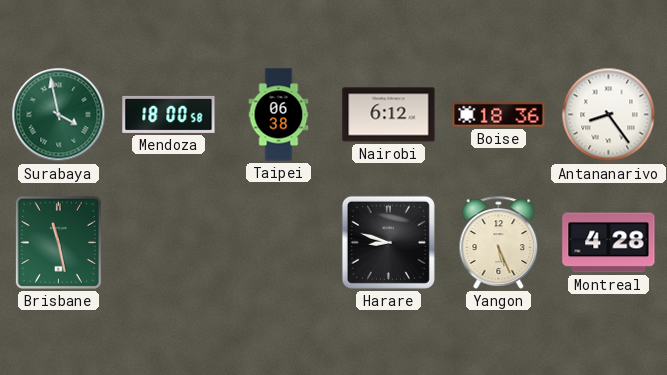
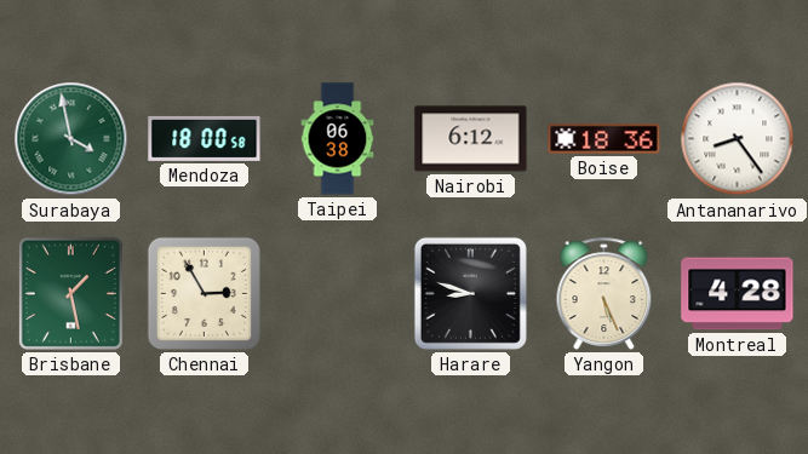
Brisbane: 11:28 -> 1:28
Chennai: none -> 2:55
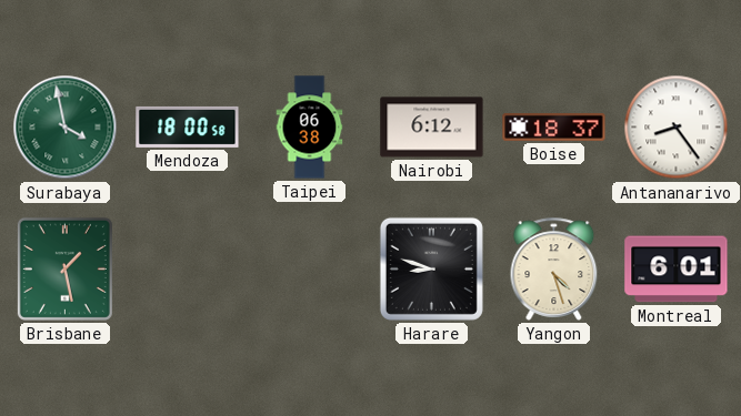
Boise: 18:36 -> 18:37
Chennai: 2:55 -> none
Yangon: 5:26 -> 4:27
Montreal: 4:28 -> 6:01
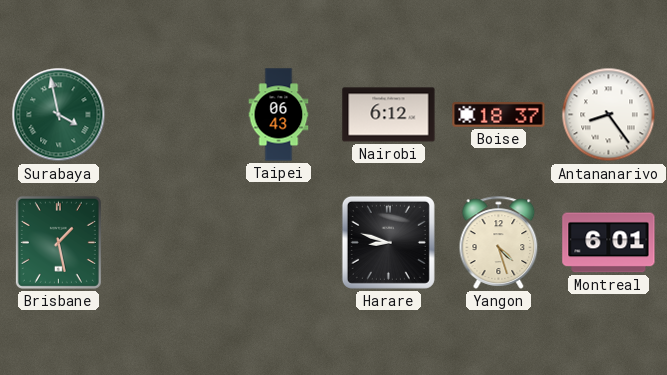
Mendoza: 18:00 -> none
Taipei: 06:38 -> 06:43
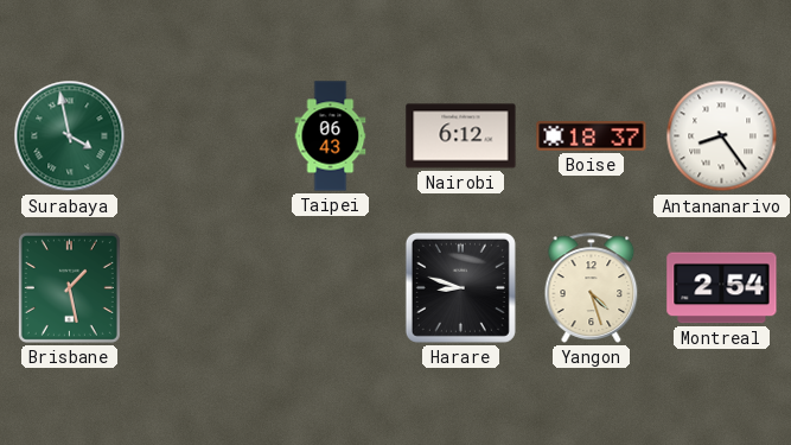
Montreal: 6:01 -> 2:54
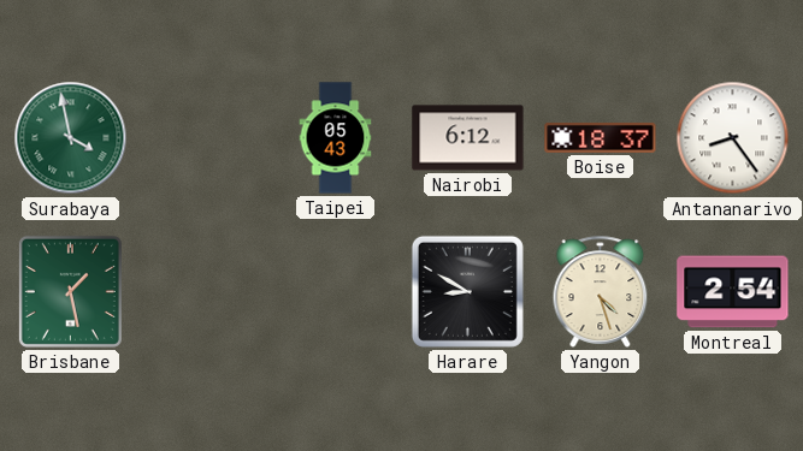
Taipei: 06:43 -> 05:43
Harare: 8:48 -> 8:50
